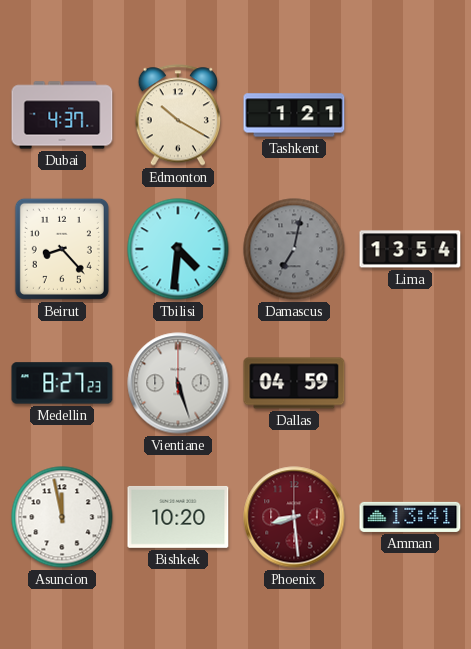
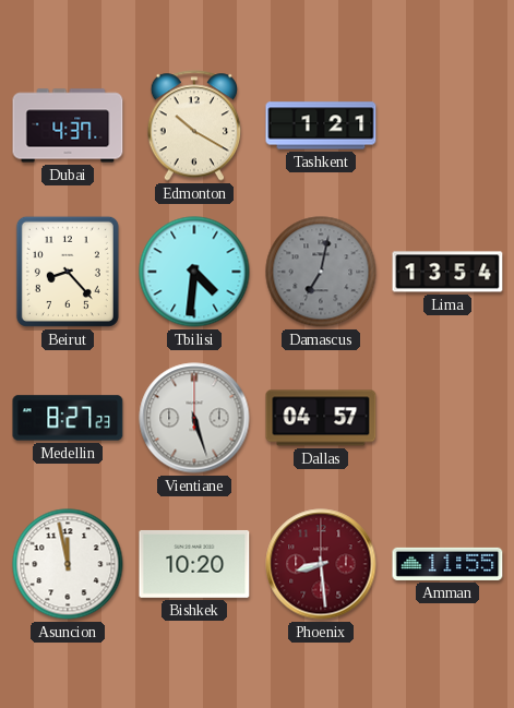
Dallas: 04:59 -> 04:57
Amman: 13:41 -> 11:55
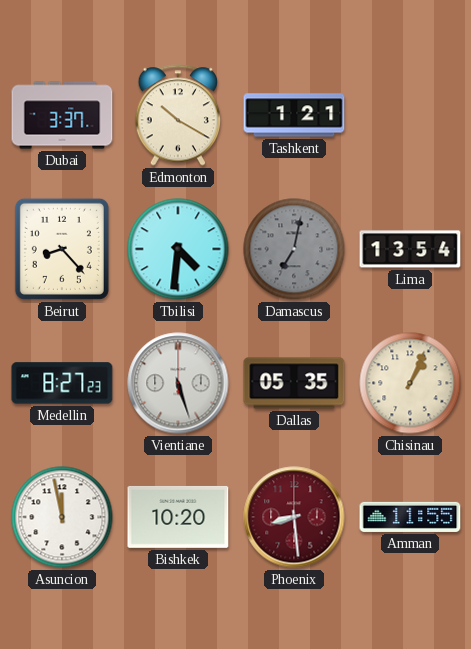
Dubai: 4:37 -> 3:37
Dallas: 04:57 -> 05:35
Chisinau: none -> 1:04
